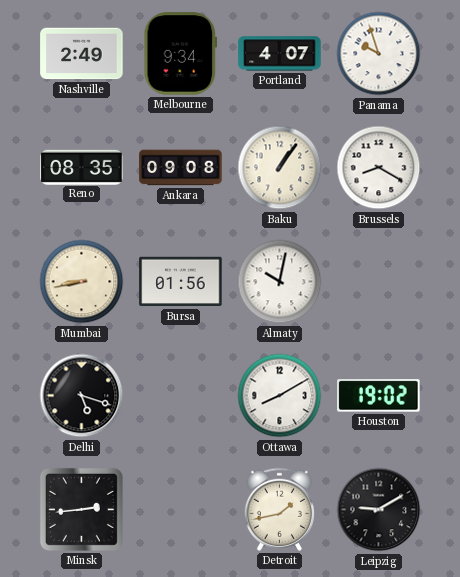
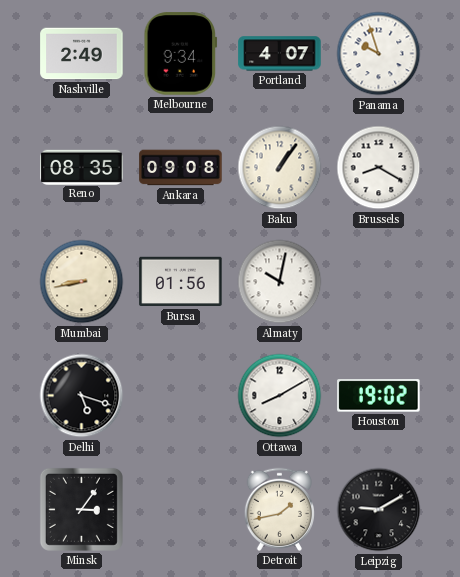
Minsk: 2:44 -> 3:06
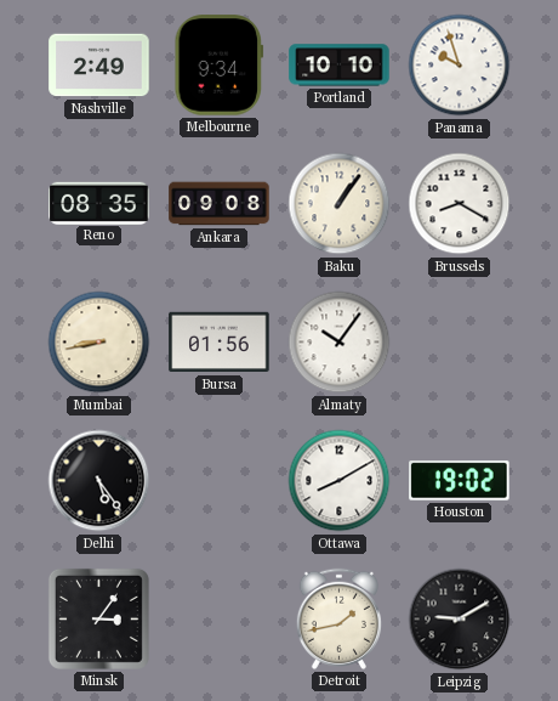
Portland: 4:07 -> 10:10
Almaty: 10:02 -> 10:06
Delhi: 5:18 -> 5:24
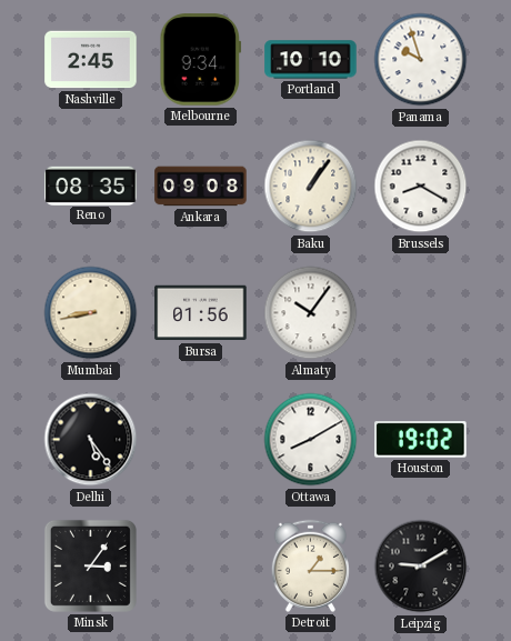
Nashville: 2:49 -> 2:45
Detroit: 1:43 -> 1:15
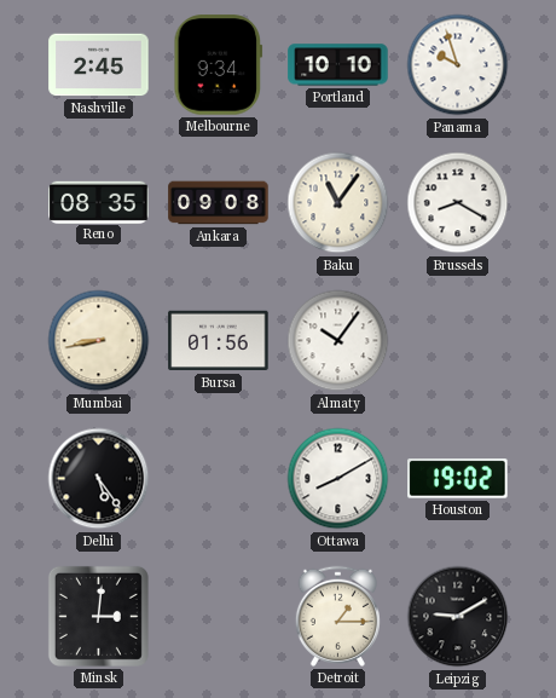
Baku: 1:06 -> 11:06
Minsk: 3:06 -> 3:01
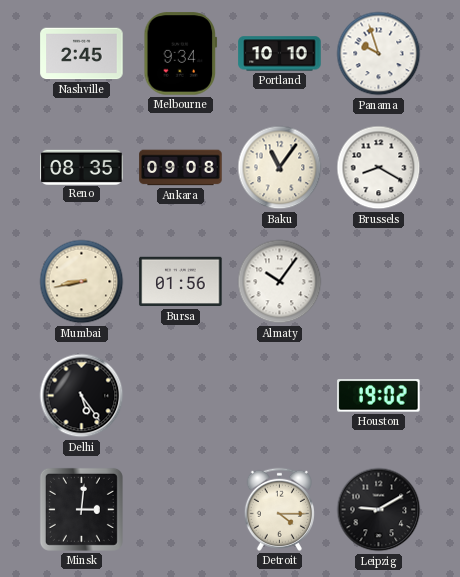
Ottawa: 8:10 -> none
Detroit: 1:15 -> 4:15
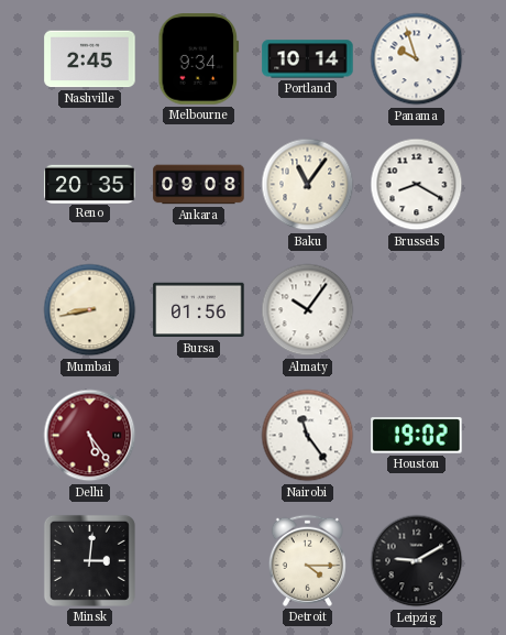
Portland: 10:10 -> 10:14
Reno: 08:35 -> 20:35
Delhi dial: black -> burgundy
Nairobi: none -> 11:24
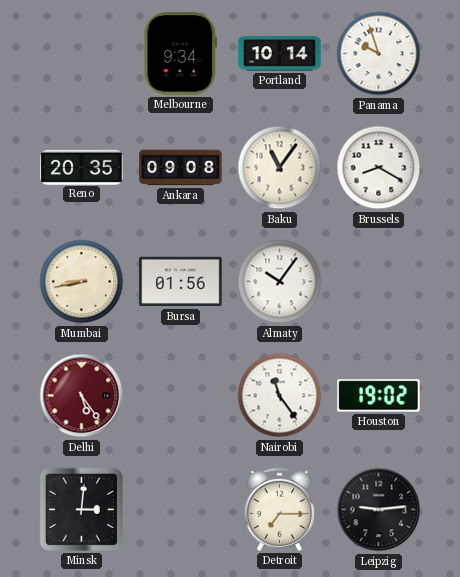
Nashville: 2:45 -> none
Detroit: 4:15 -> 7:15
Leipzig: 9:10 -> 9:14
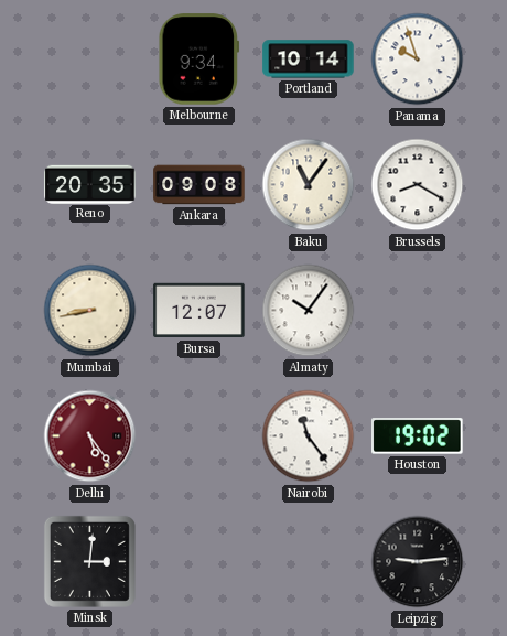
Bursa: 01:56 -> 12:07
Detroit: 7:15 -> none
